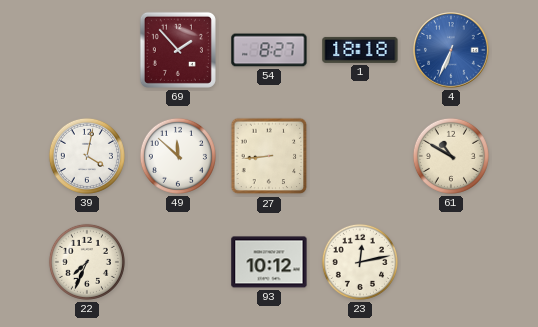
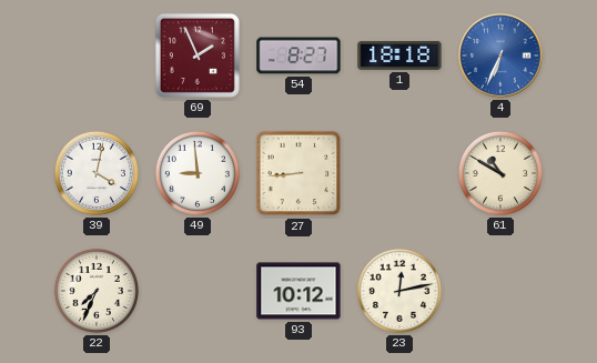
69: 1:53 -> 1:56
49: 11:52 -> 8:59
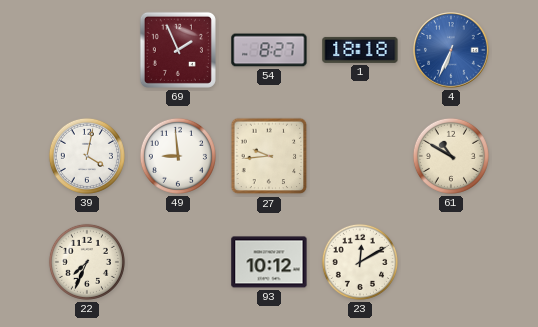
27: 8:44 -> 9:44
23: 12:13 -> 12:10
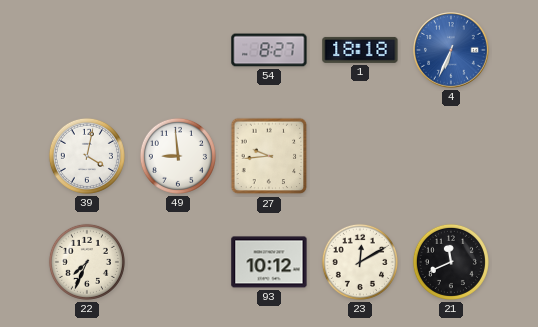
69: 1:56 -> none
61: 10:50 -> none
21: none -> 11:41
